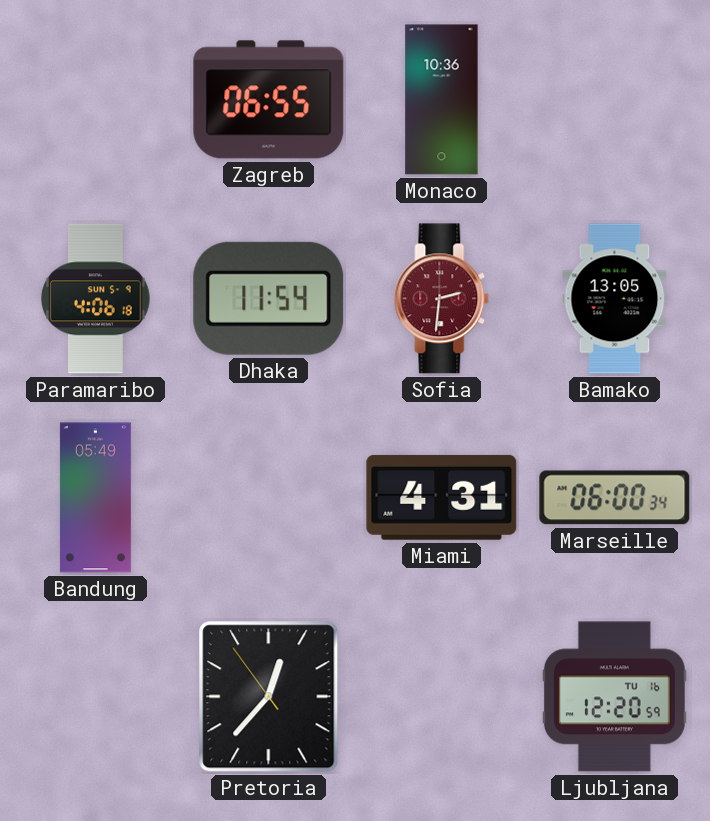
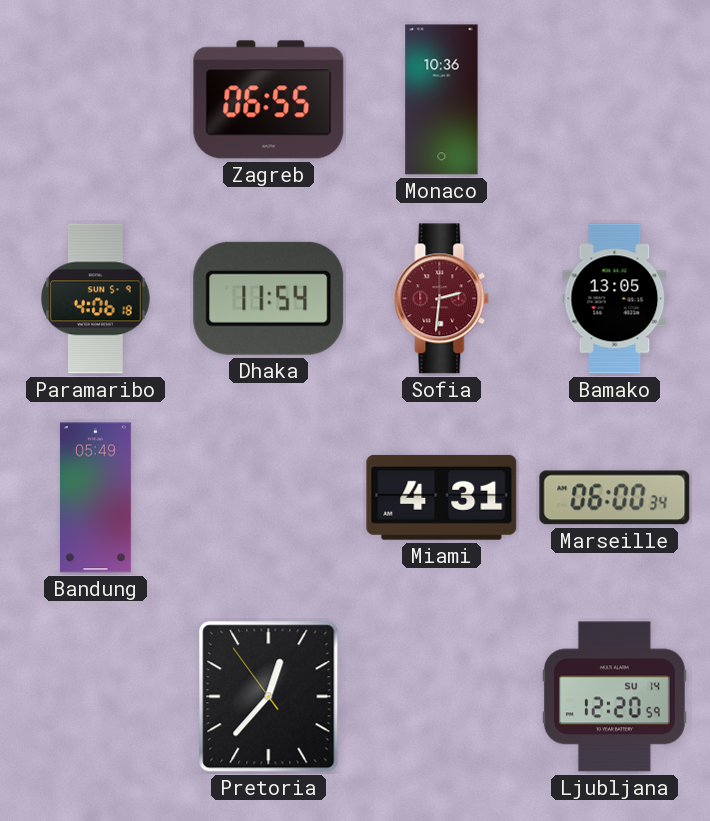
Ljubljana date: TU 16 -> SU 14
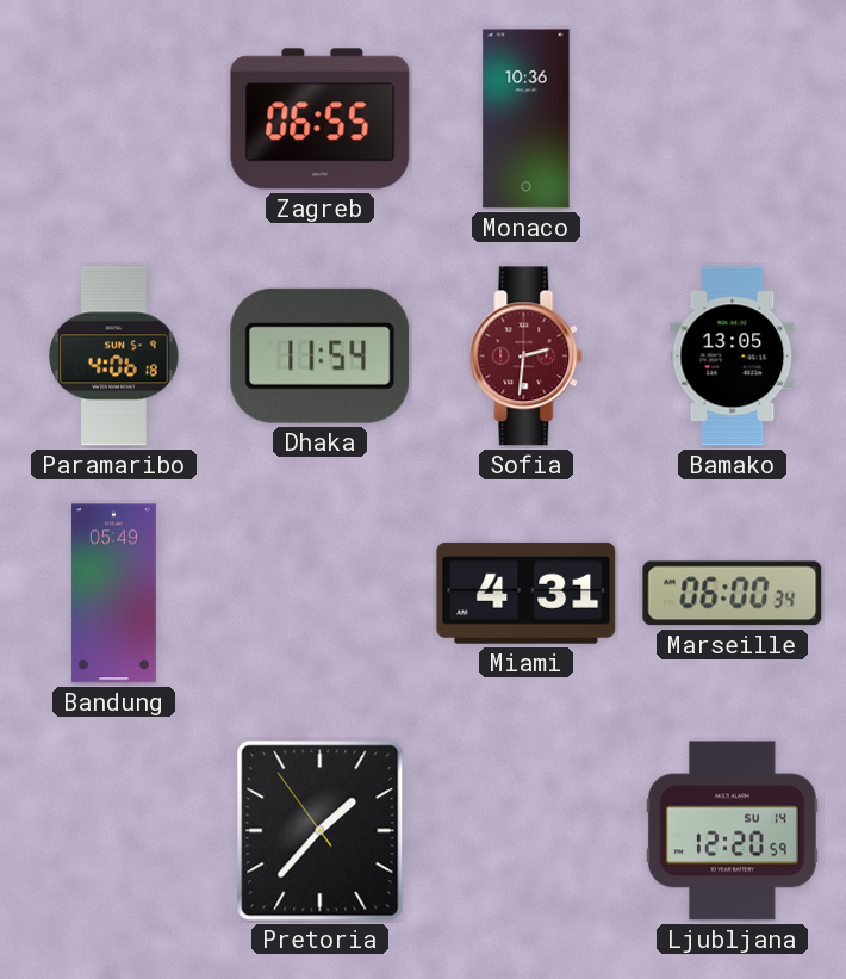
Pretoria: 12:36 -> 1:36
